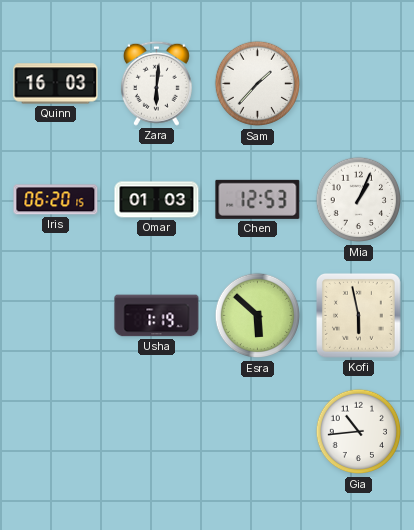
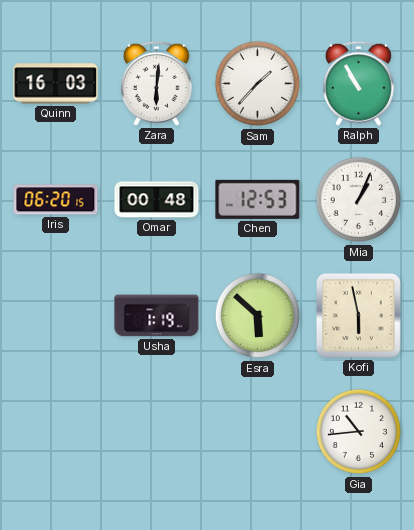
Ralph: none -> 10:55
Omar: 01:03 -> 00:48
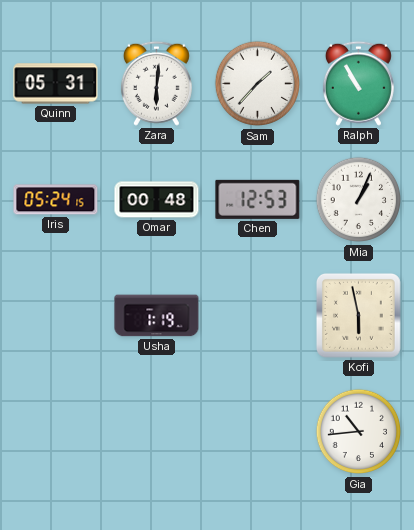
Quinn: 16:03 -> 05:31
Iris: 06:20 -> 05:24
Esra: 5:52 -> none
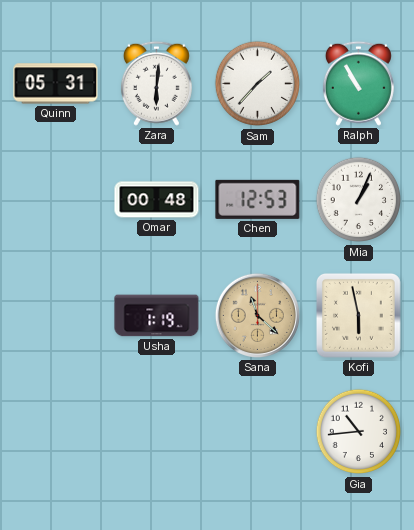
Iris: 05:24 -> none
Sana: none -> 11:22
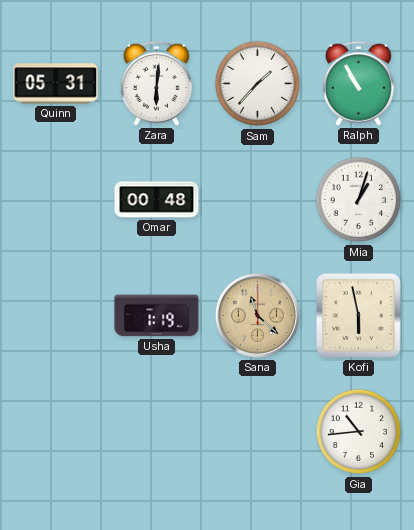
Chen: 12:53 -> none
Mia: 1:04 -> 1:03
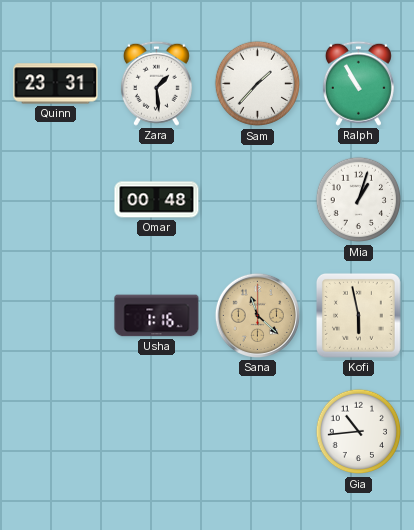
Quinn: 05:31 -> 23:31
Zara: 6:01 -> 1:29
Usha: 1:19 -> 1:16
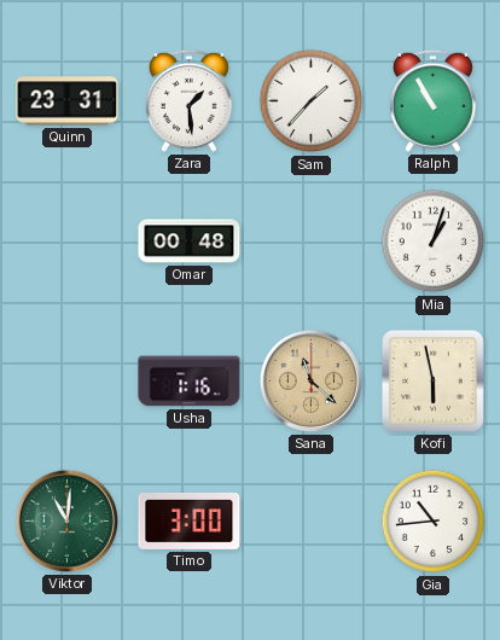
Viktor: none -> 11:01
Timo: none -> 3:00
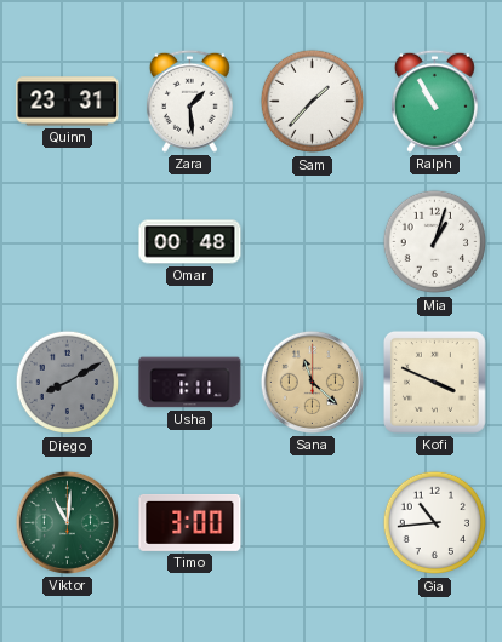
Diego: none -> 8:10
Usha: 1:16 -> 1:11
Kofi: 5:58 -> 3:49
